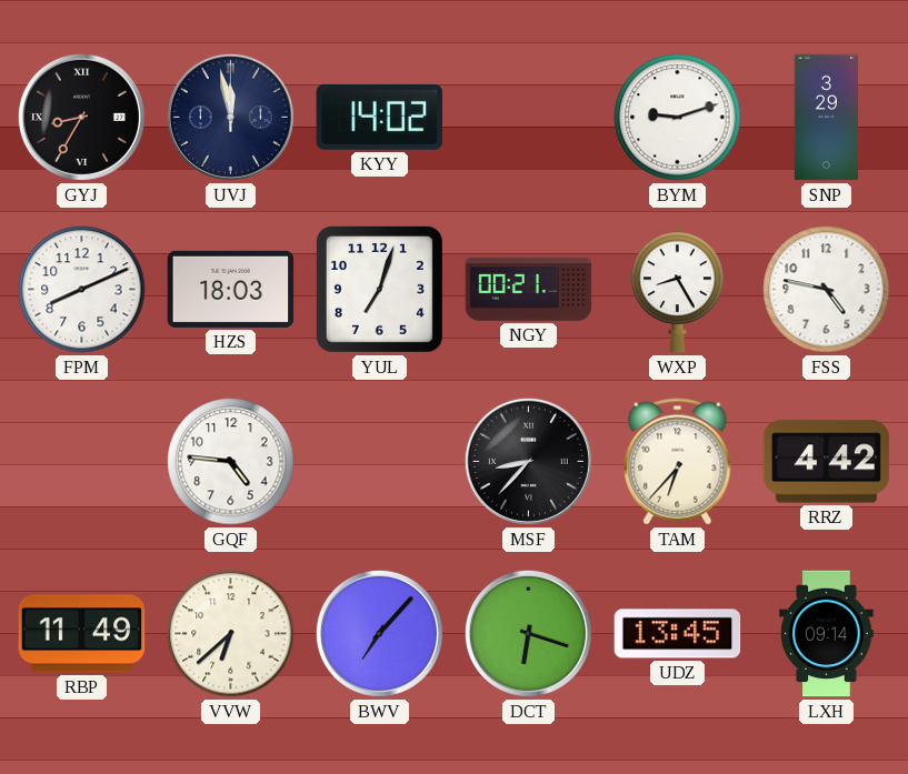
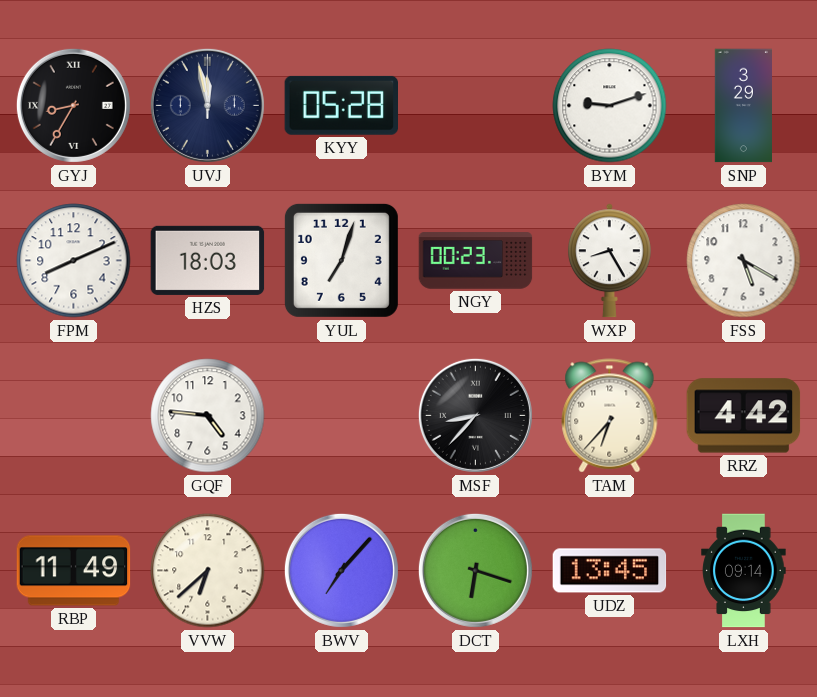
KYY: 14:02 -> 05:28
NGY: 00:21 -> 00:23
FSS: 4:47 -> 5:20
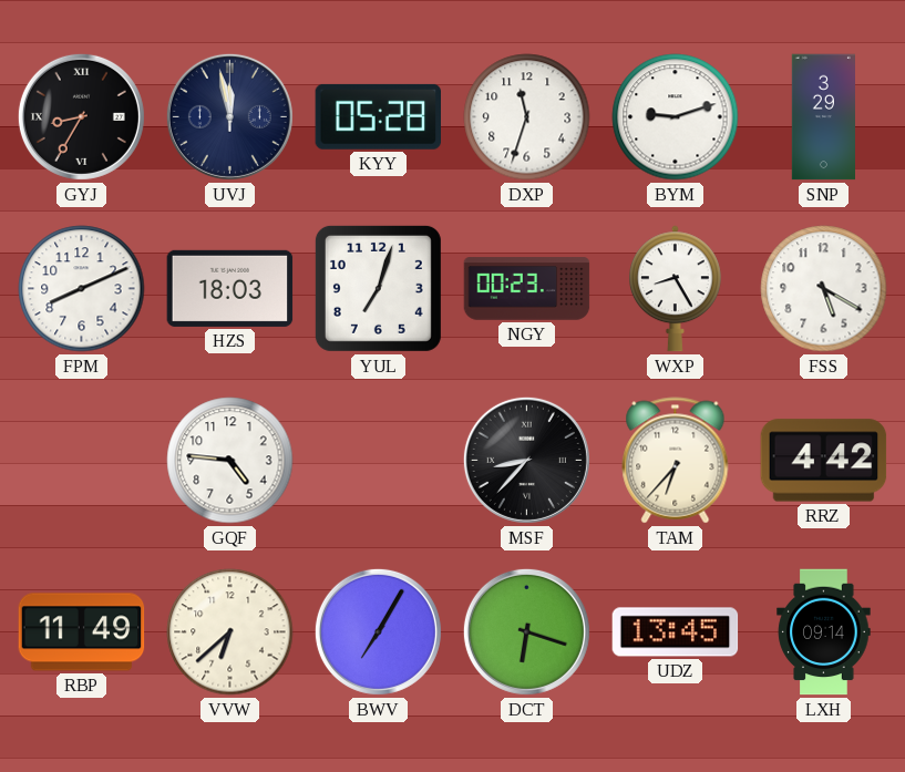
DXP: none -> 11:33
BWV: 7:07 -> 7:05
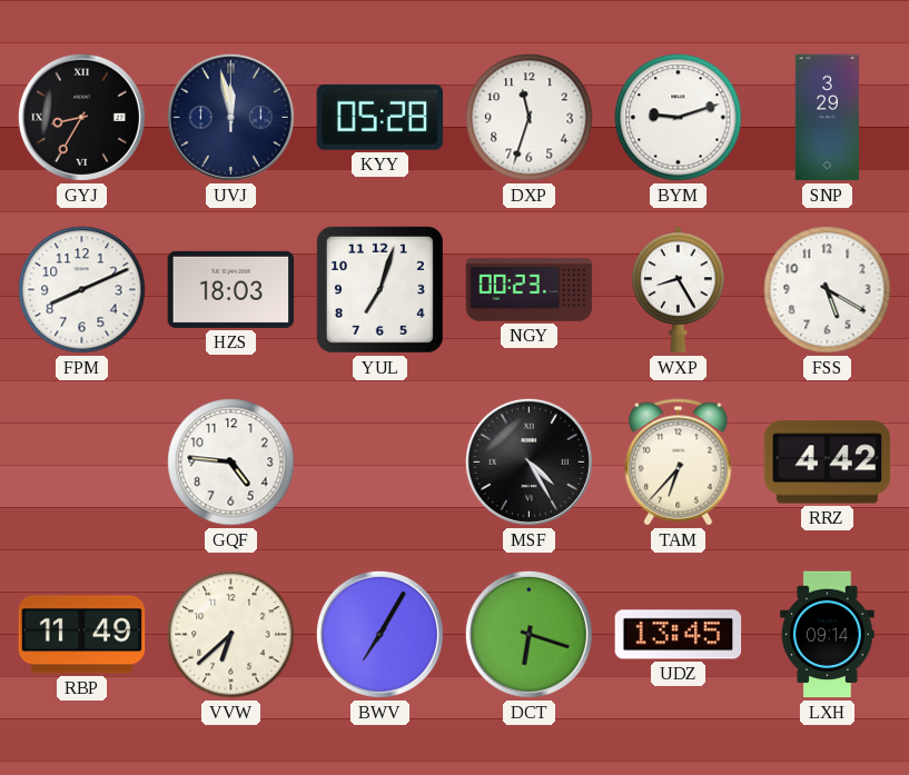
MSF: 8:37 -> 4:25
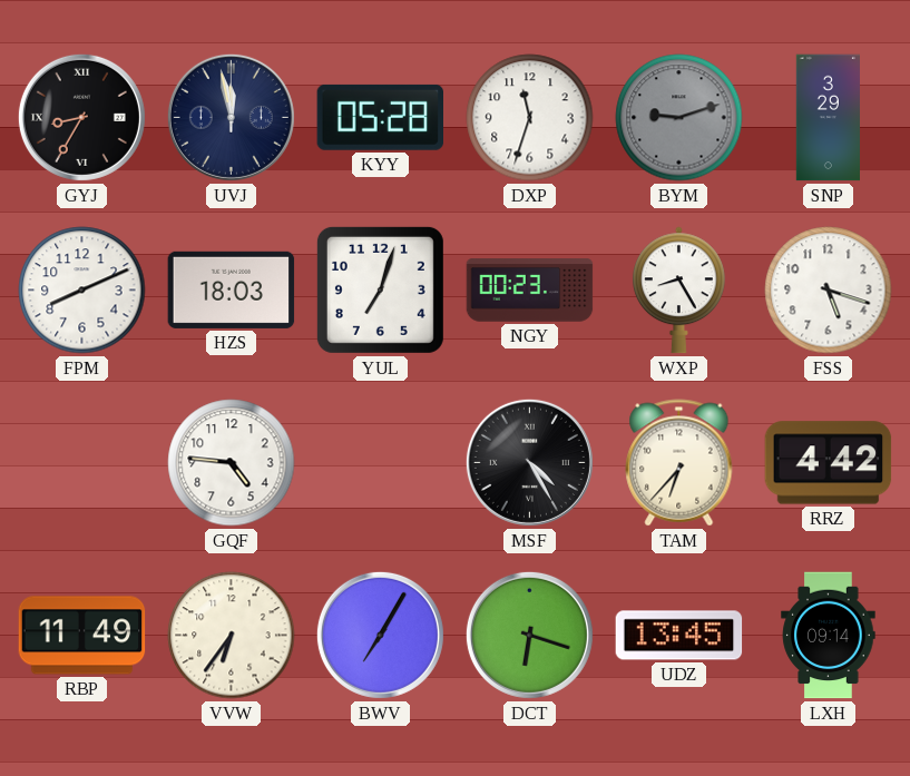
BYM dial: white -> grey
FSS: 5:20 -> 5:18
VVW: 6:38 -> 6:36
